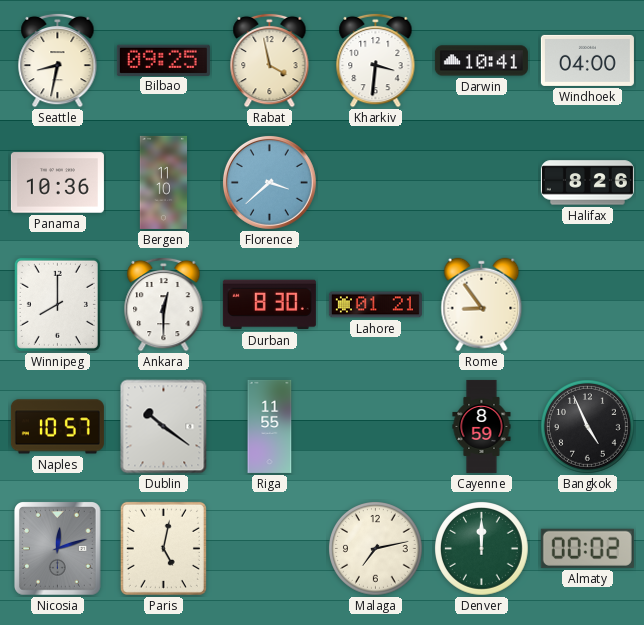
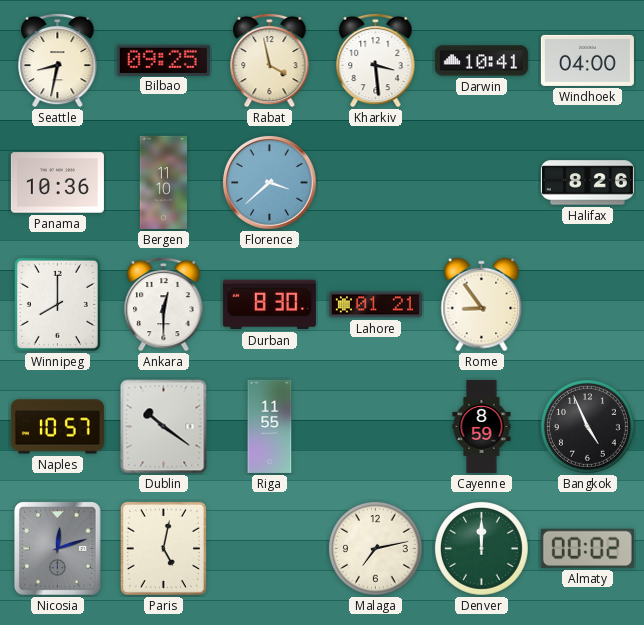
Kharkiv: 3:31 -> 3:29
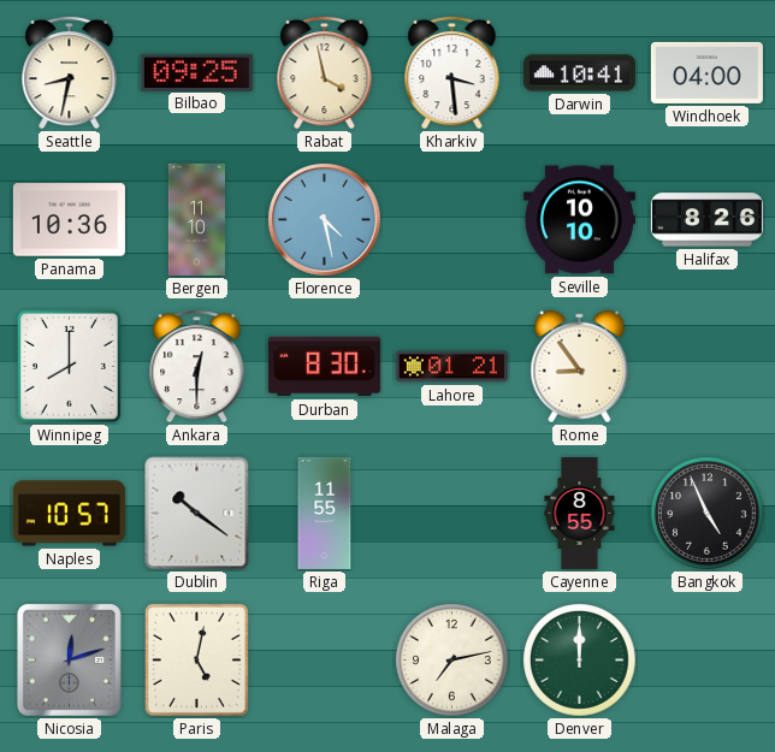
Florence: 3:38 -> 4:28
Seville: none -> 10:10
Cayenne: 8:59 -> 8:55
Almaty: 00:02 -> none
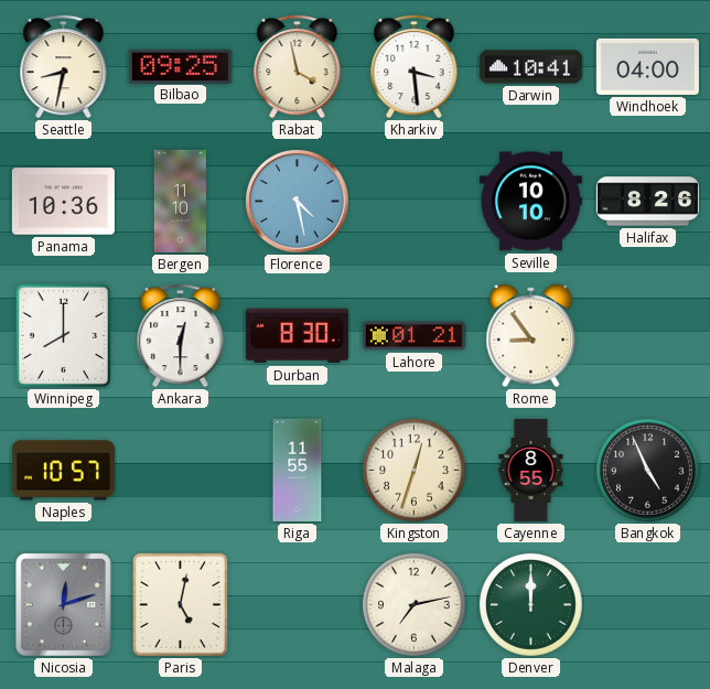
Dublin: 10:21 -> none
Kingston: none -> 12:33
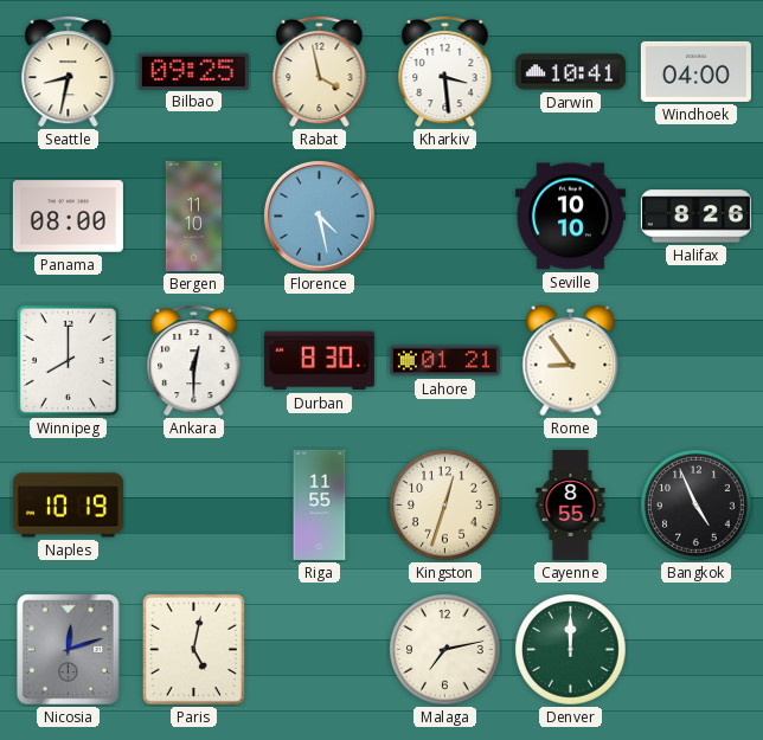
Panama: 10:36 -> 08:00
Naples: 10:57 -> 10:19
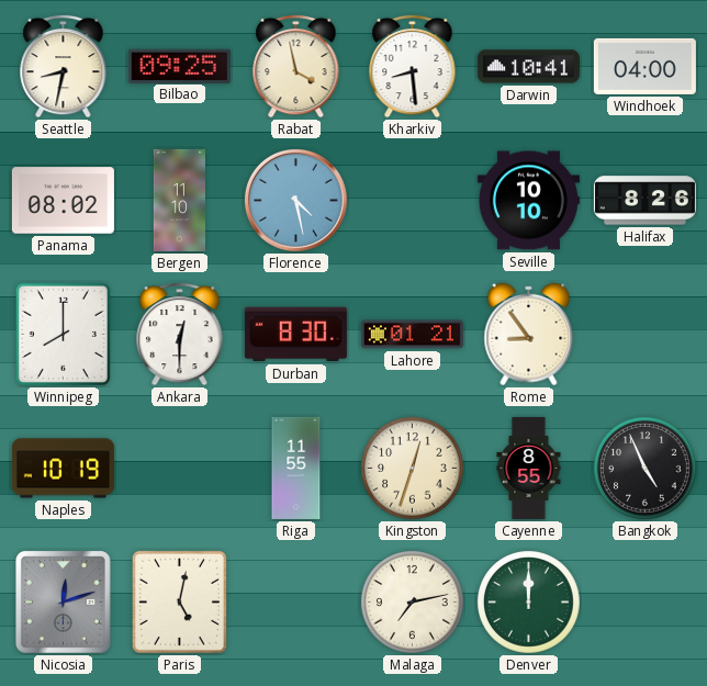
Kharkiv: 3:29 -> 8:29
Panama: 08:00 -> 08:02
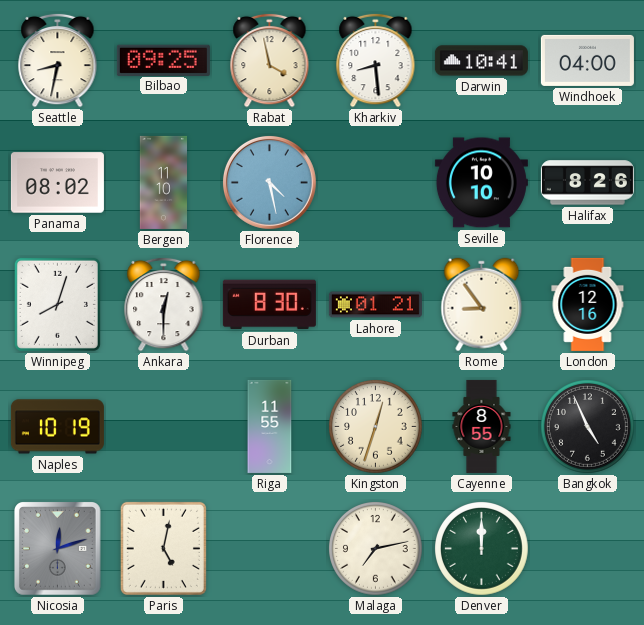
Winnipeg: 8:00 -> 8:03
London: none -> 12:16
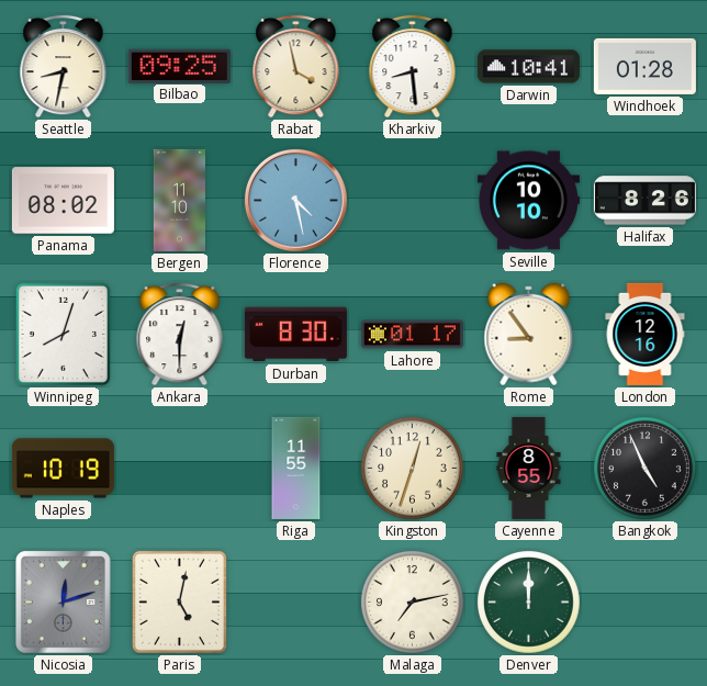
Windhoek: 04:00 -> 01:28
Lahore: 01:21 -> 01:17
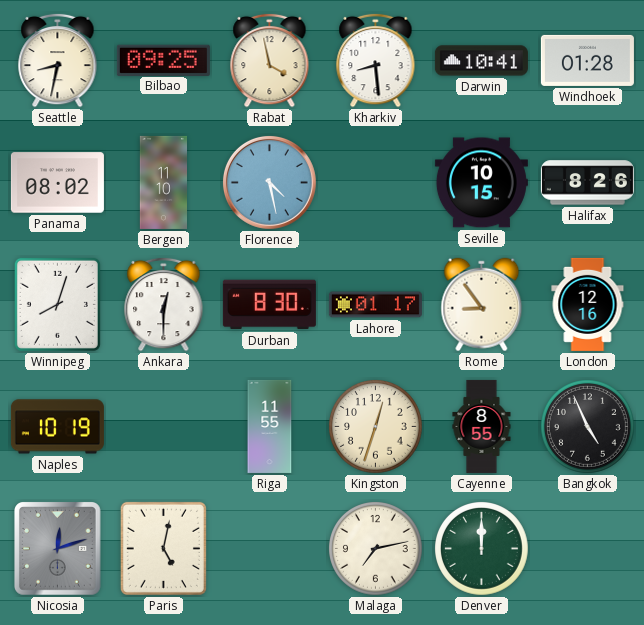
Seville: 10:10 -> 10:15
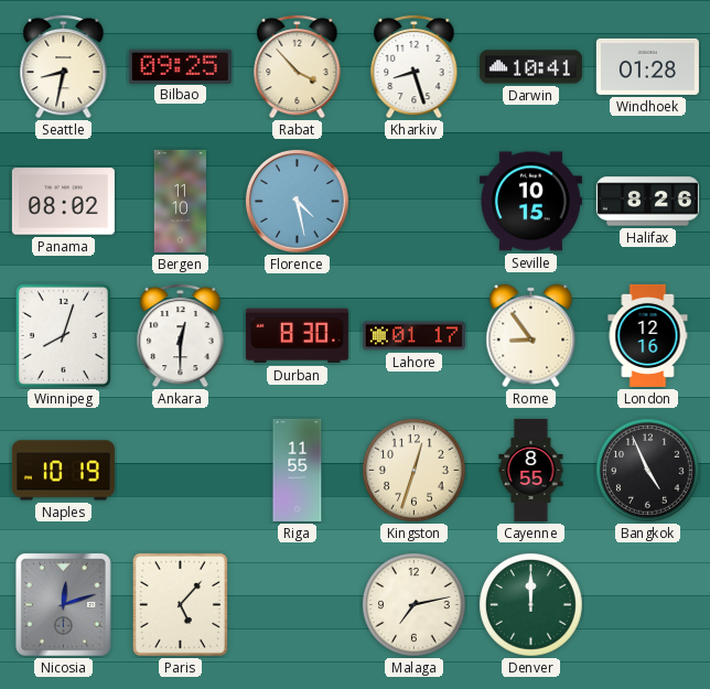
Rabat: 3:58 -> 3:53
Kharkiv: 8:29 -> 8:27
Paris: 5:02 -> 5:07
